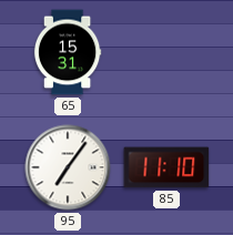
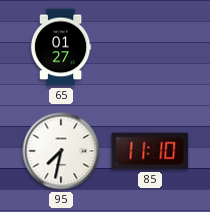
65: 15:31 -> 01:27
95: 7:06 -> 7:32
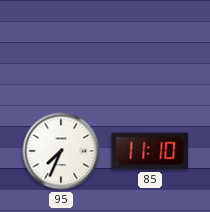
65: 01:27 -> none
95: 7:32 -> 7:34
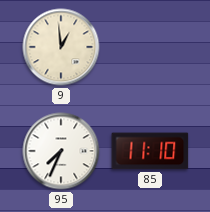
9: none -> 12:59
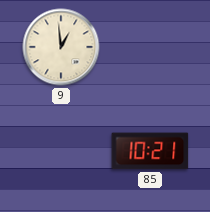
95: 7:34 -> none
85: 11:10 -> 10:21
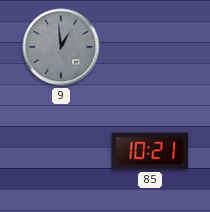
9 dial: cream -> grey
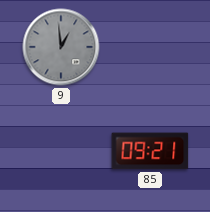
85: 10:21 -> 09:21
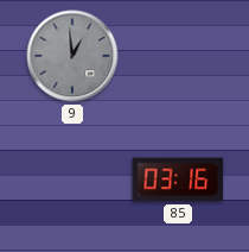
85: 09:21 -> 03:16
